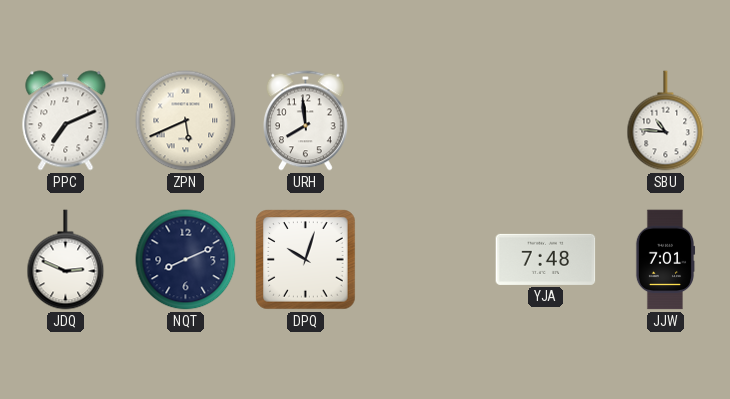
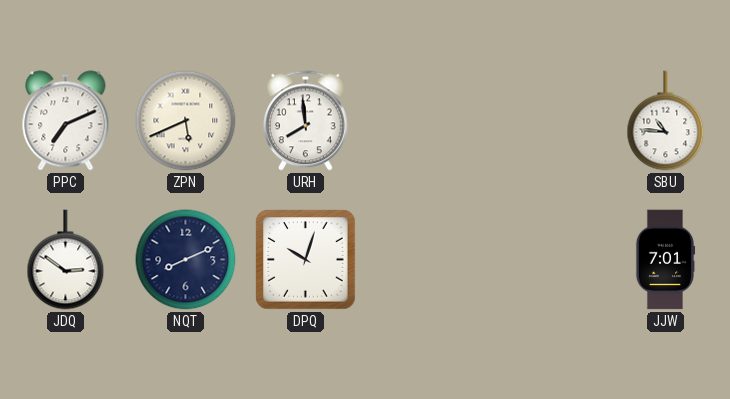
JDQ: 2:49 -> 2:51
YJA: 7:48 -> none
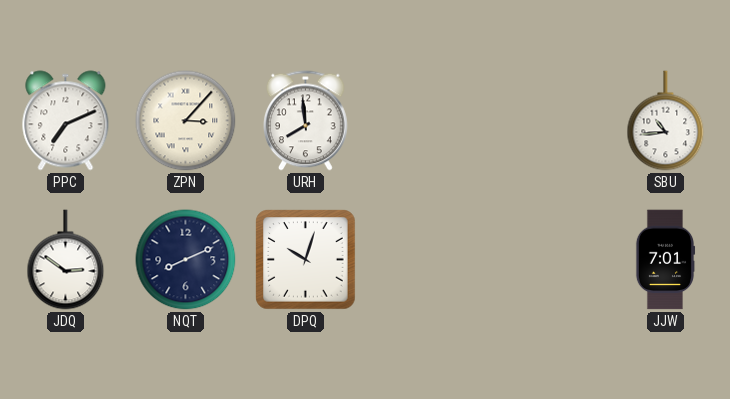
ZPN: 5:41 -> 3:07
SBU: 10:46 -> 10:44
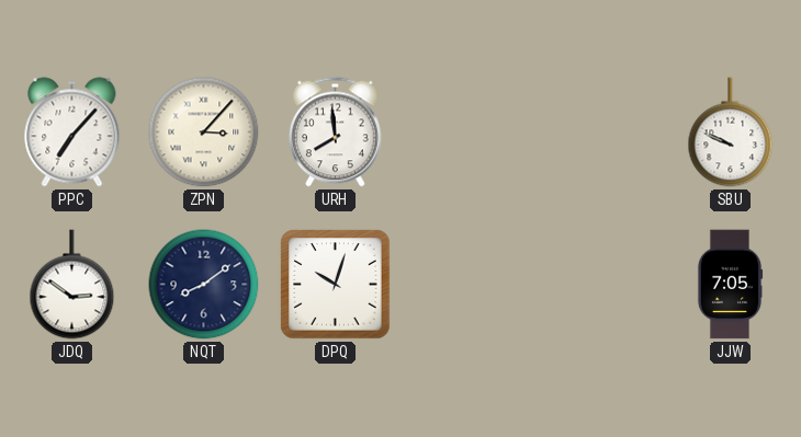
PPC: 7:11 -> 7:07
SBU: 10:44 -> 9:49
NQT: 8:11 -> 8:09
JJW: 7:01 -> 7:05
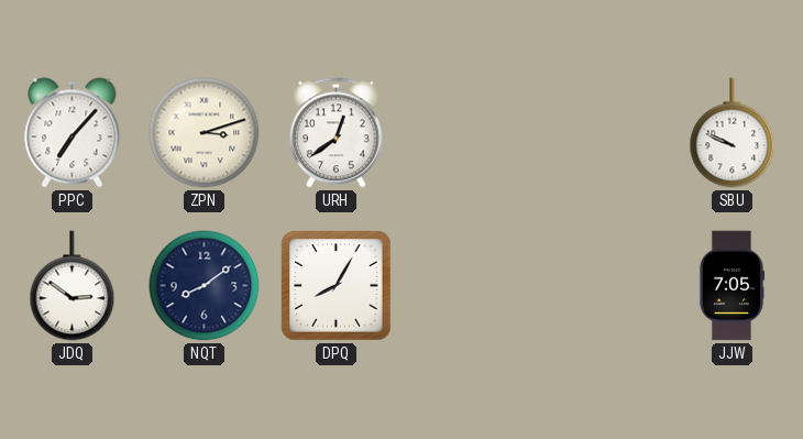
ZPN: 3:07 -> 3:12
URH: 7:59 -> 12:39
DPQ: 10:03 -> 8:05
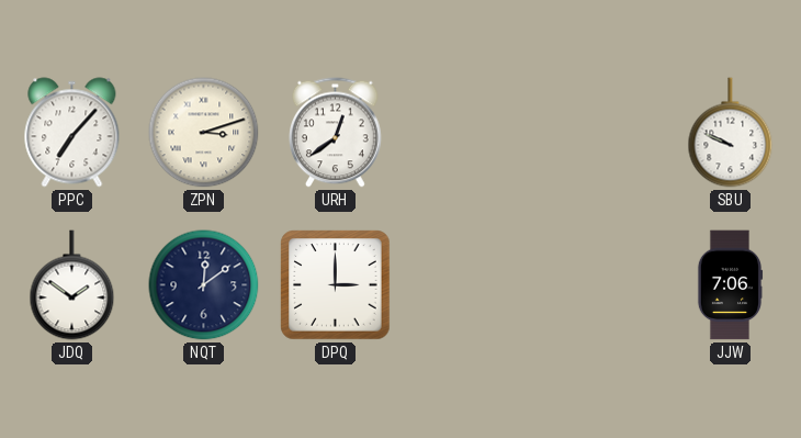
JDQ: 2:51 -> 1:51
NQT: 8:09 -> 12:09
DPQ: 8:05 -> 3:00
JJW: 7:05 -> 7:06
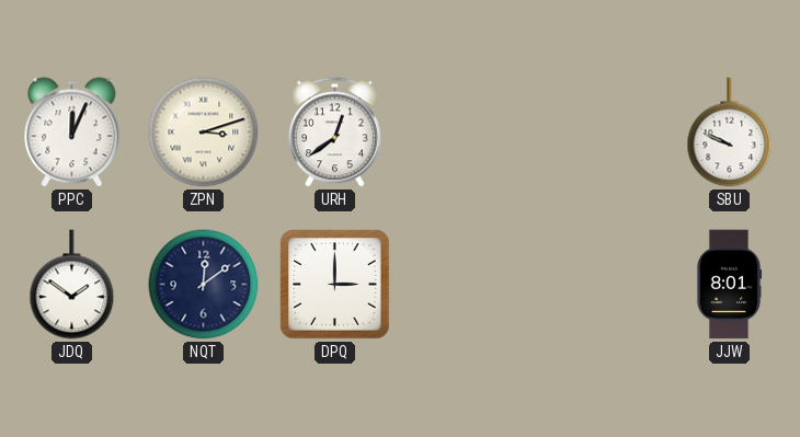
PPC: 7:07 -> 12:04
JJW: 7:06 -> 8:01
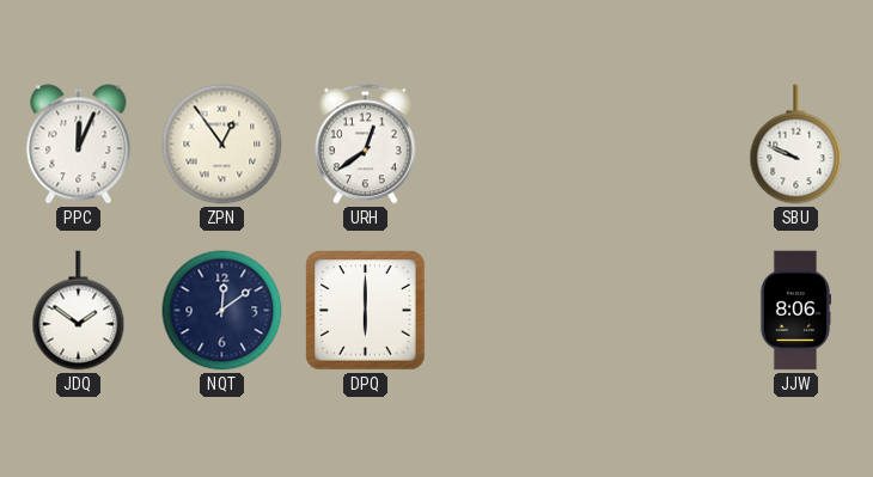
ZPN: 3:12 -> 12:54
DPQ: 3:00 -> 6:00
JJW: 8:01 -> 8:06
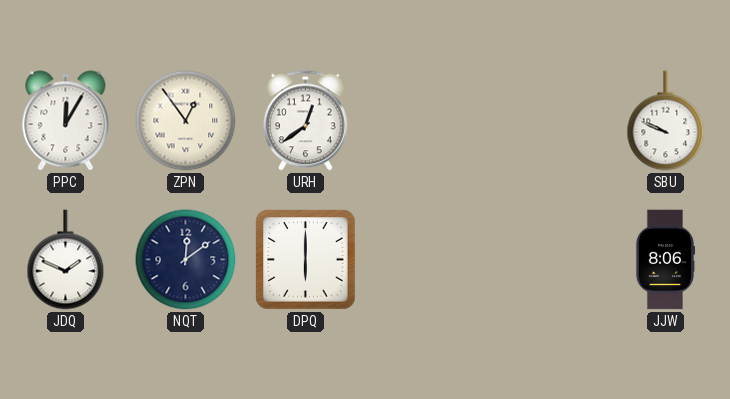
PPC: 12:04 -> 12:05
JDQ: 1:51 -> 1:49
